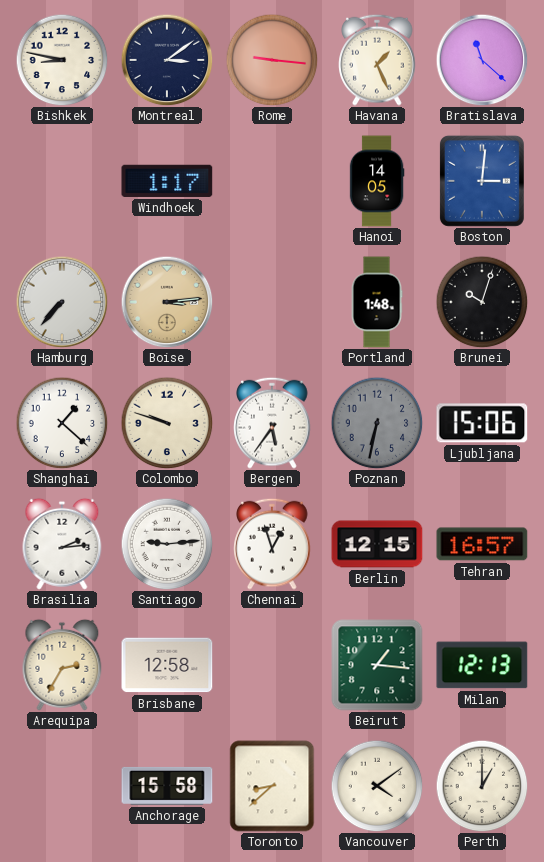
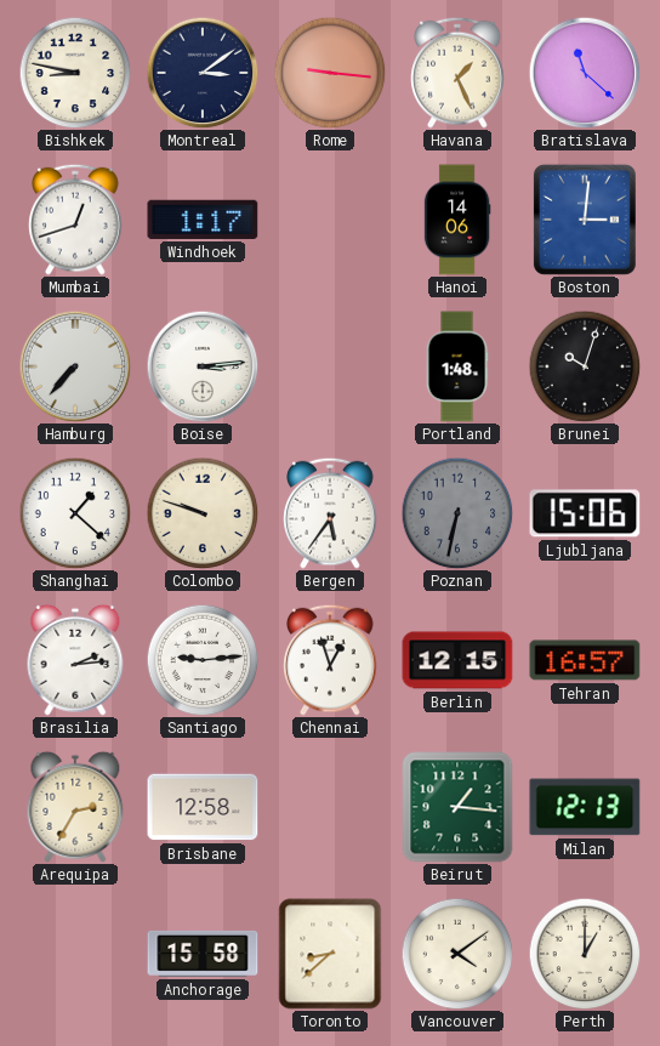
Mumbai: none -> 12:42
Hanoi: 14:05 -> 14:06
Boise dial: champagne -> white
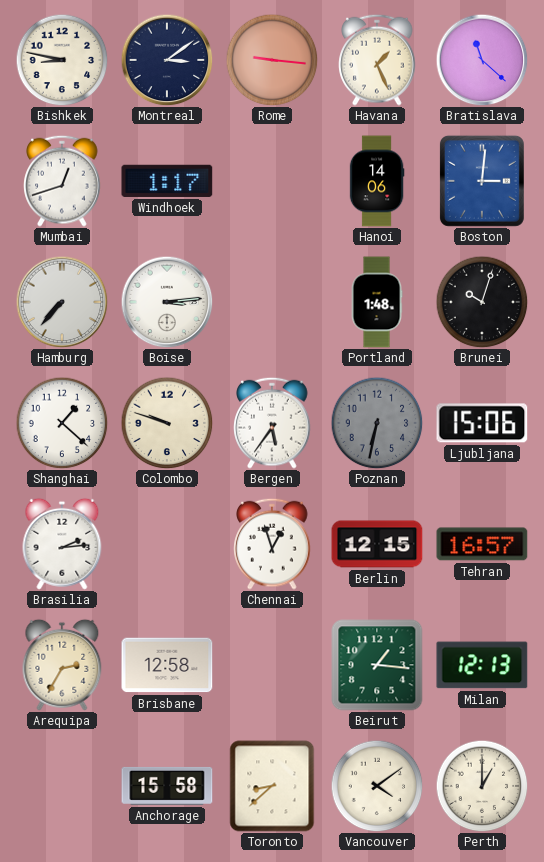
Santiago: 9:14 -> none
